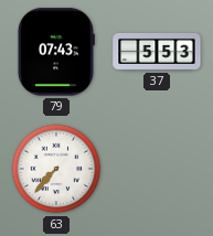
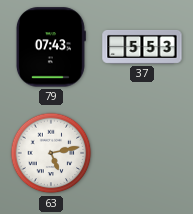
63: 7:37 -> 5:13
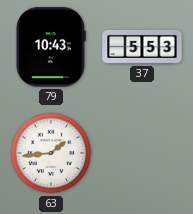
79: 07:43 -> 10:43
63: 5:13 -> 1:44
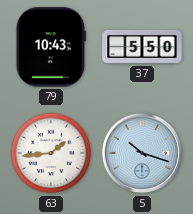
37: 5:53 -> 5:50
5: none -> 10:18
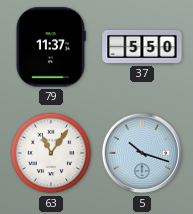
79: 10:43 -> 11:37
63: 1:44 -> 11:06
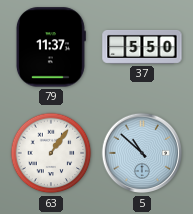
63: 11:06 -> 1:06
5: 10:18 -> 10:52
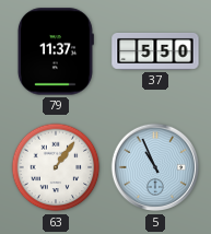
5: 10:52 -> 10:56
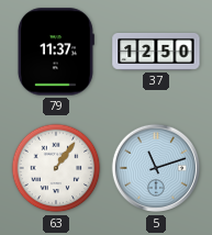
37: 5:50 -> 12:50
5: 10:56 -> 11:12
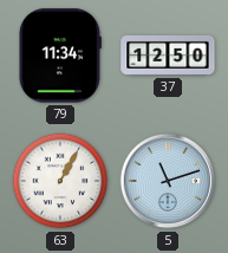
79: 11:37 -> 11:34
63: 1:06 -> 1:05
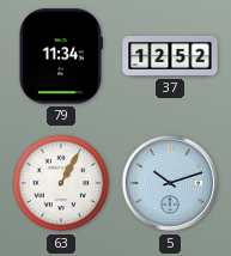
37: 12:50 -> 12:52
5: 11:12 -> 10:12
